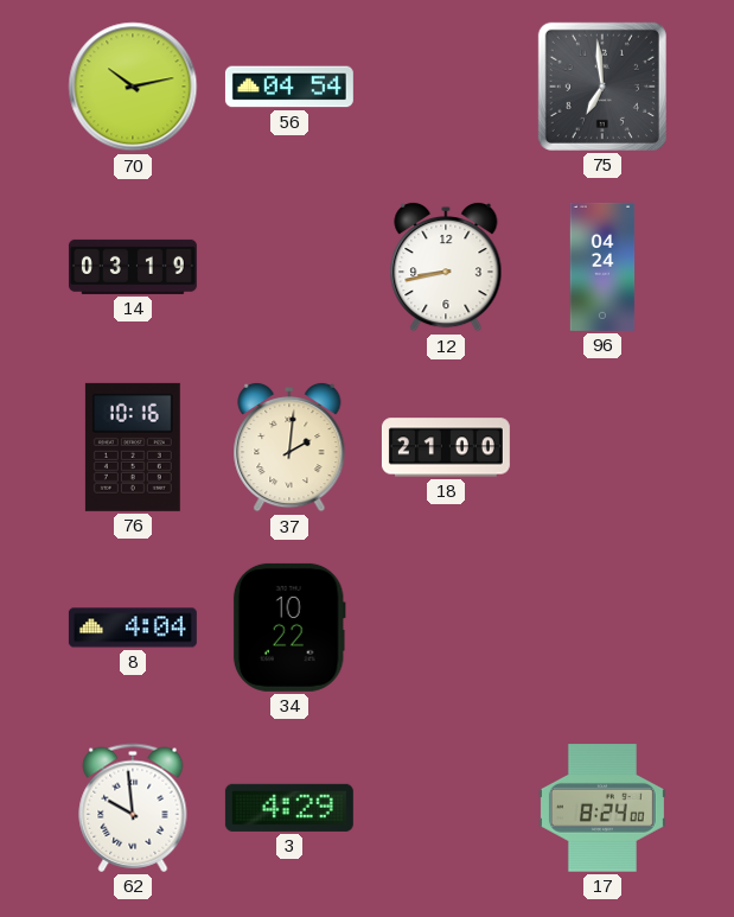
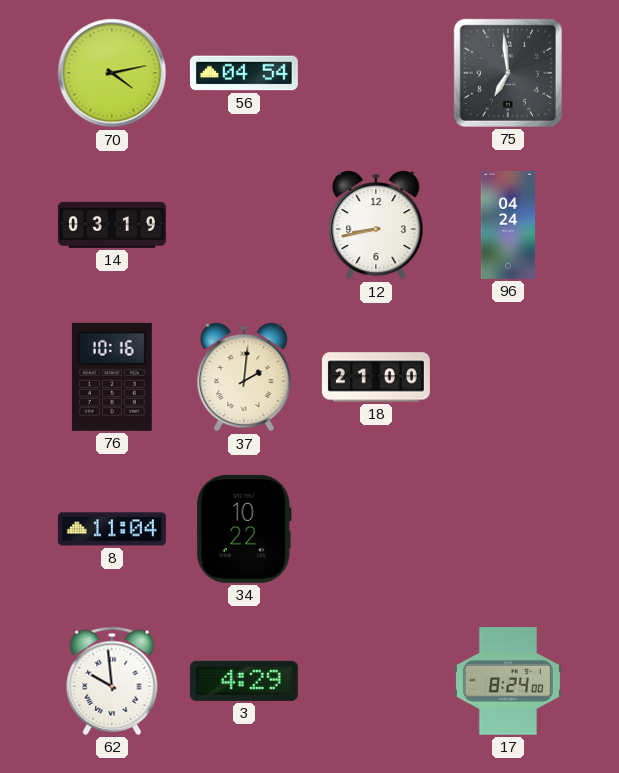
70: 10:13 -> 4:13
8: 4:04 -> 11:04
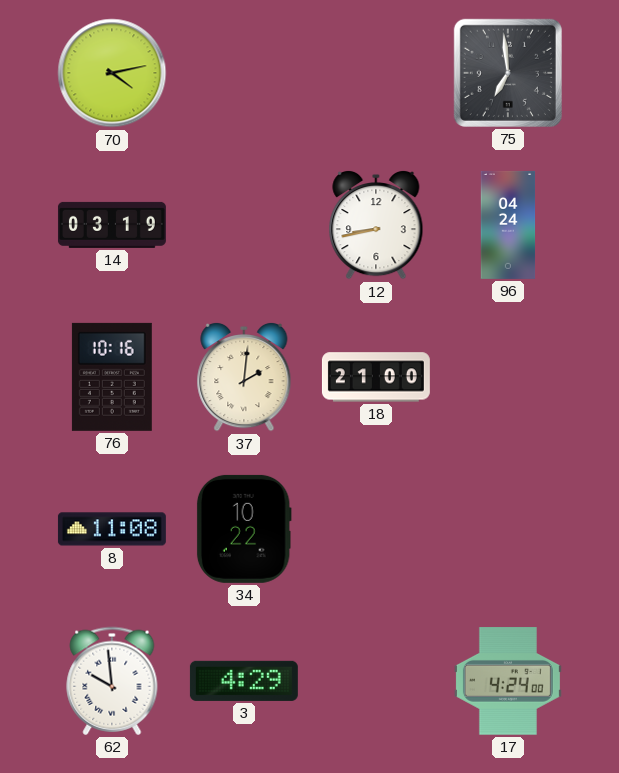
56: 04:54 -> none
8: 11:04 -> 11:08
17: 8:24 -> 4:24
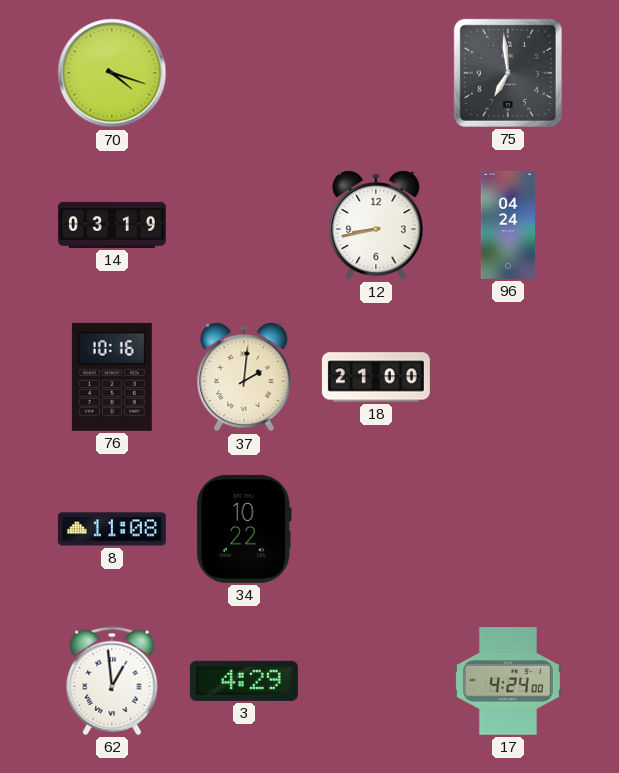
70: 4:13 -> 4:18
62: 9:59 -> 12:59
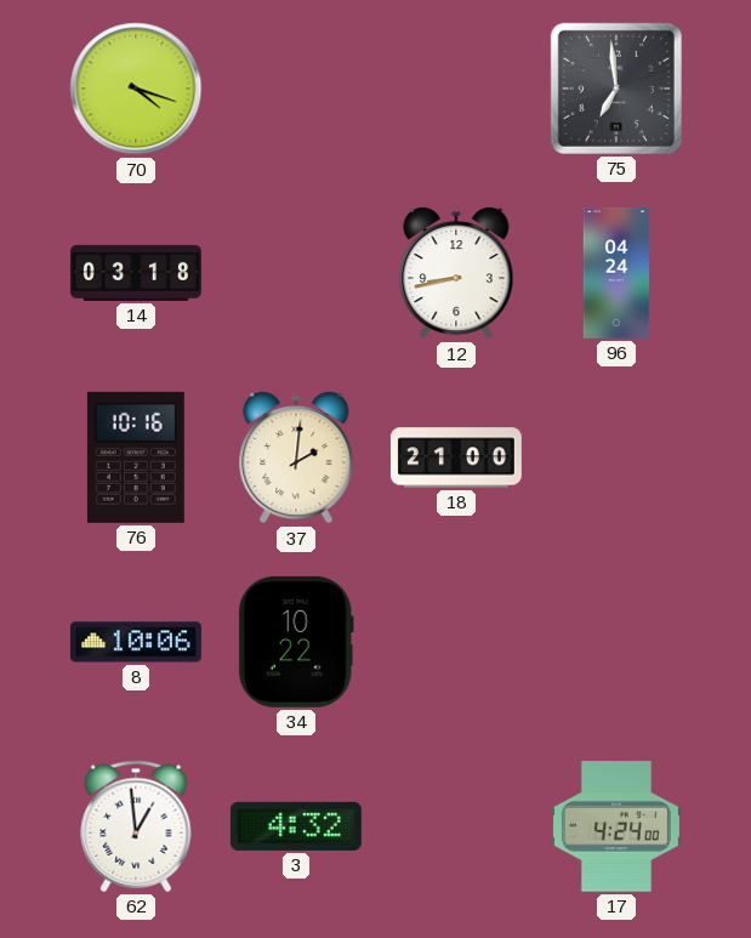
14: 03:19 -> 03:18
8: 11:08 -> 10:06
3: 4:29 -> 4:32
